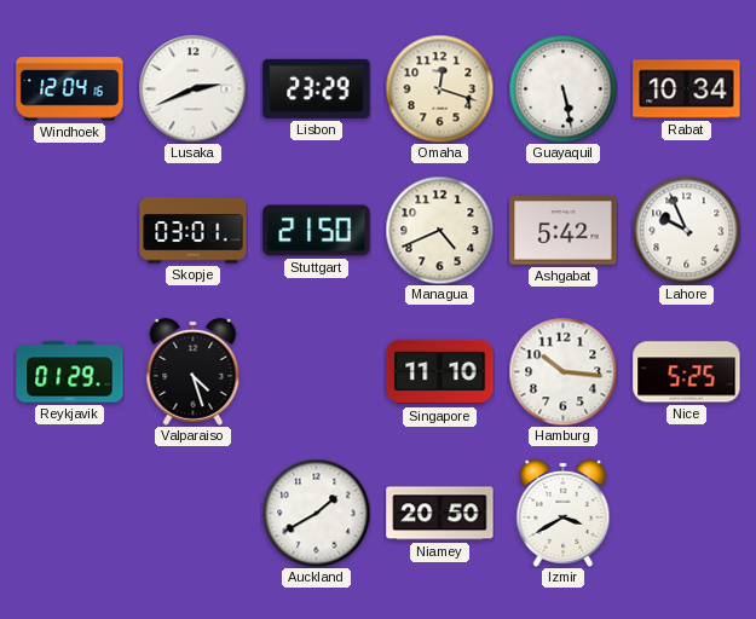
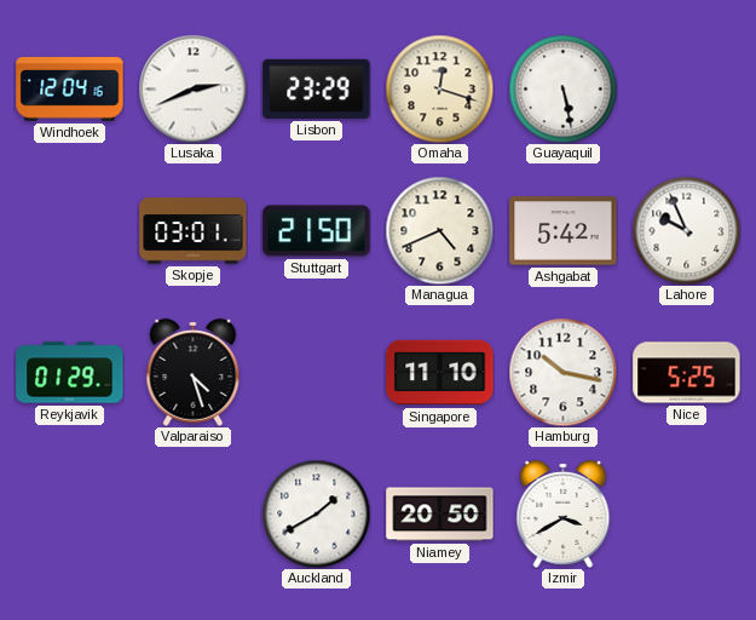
Rabat: 10:34 -> none
Hamburg: 10:16 -> 10:17
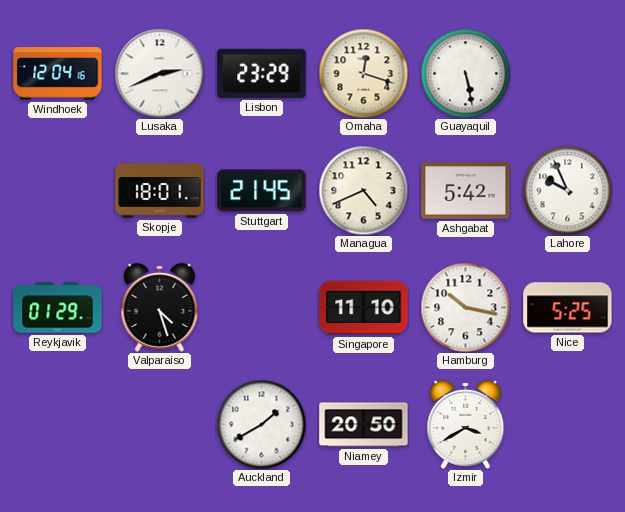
Skopje: 03:01 -> 18:01
Stuttgart: 21:50 -> 21:45
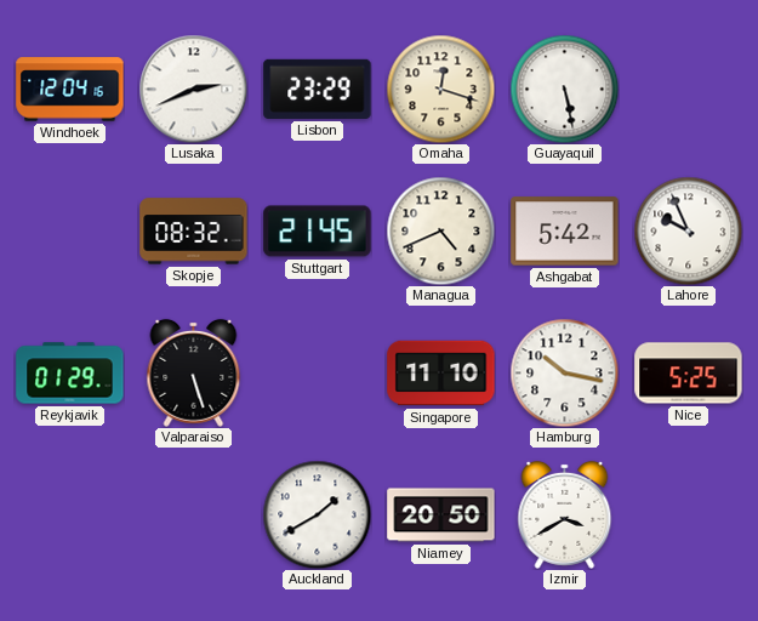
Skopje: 18:01 -> 08:32
Valparaiso: 4:27 -> 5:27
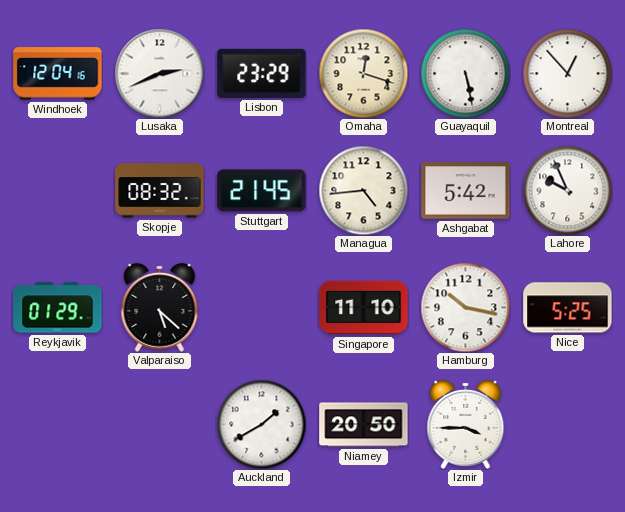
Montreal: none -> 12:53
Managua: 4:41 -> 4:44
Valparaiso: 5:27 -> 5:22
Izmir: 3:40 -> 3:45
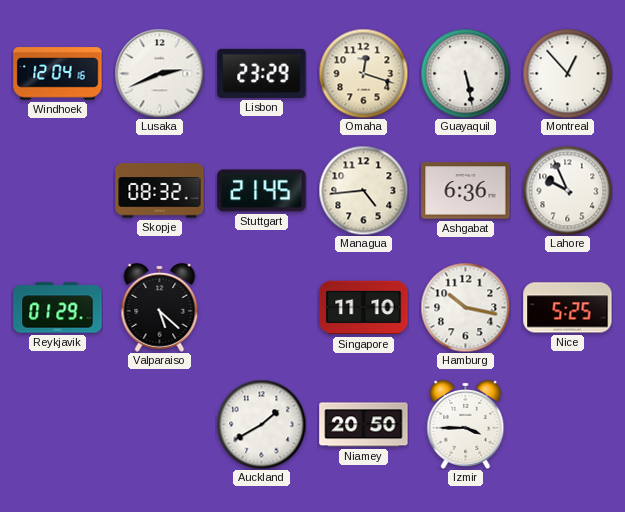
Ashgabat: 5:42 -> 6:36
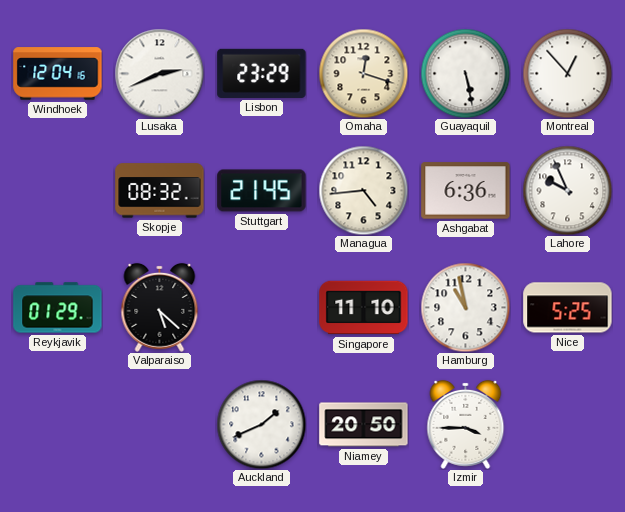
Hamburg: 10:17 -> 10:58
Auckland: 1:40 -> 1:41
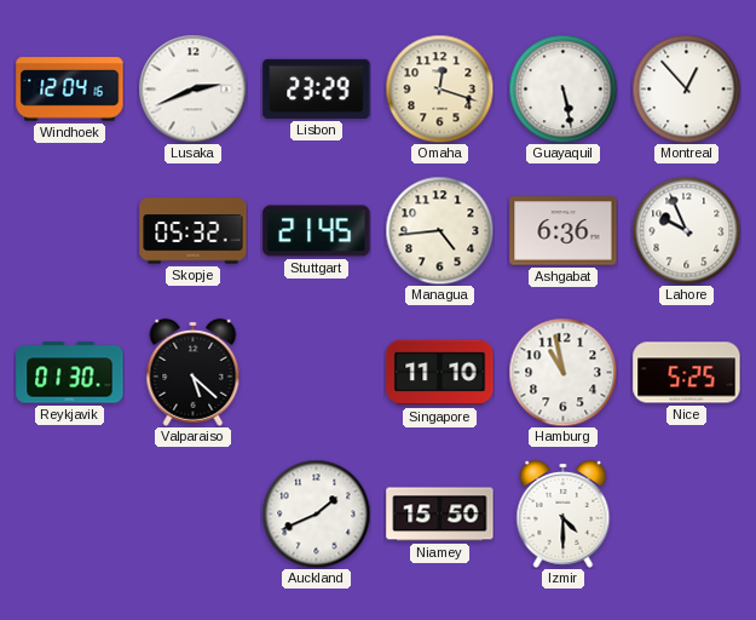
Skopje: 08:32 -> 05:32
Reykjavik: 01:29 -> 01:30
Niamey: 20:50 -> 15:50
Izmir: 3:45 -> 4:30
